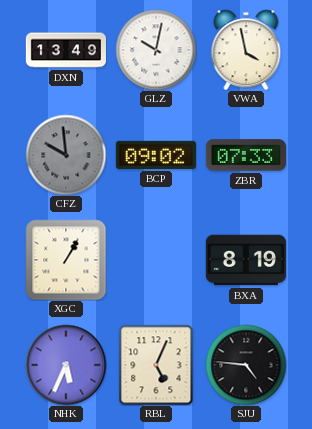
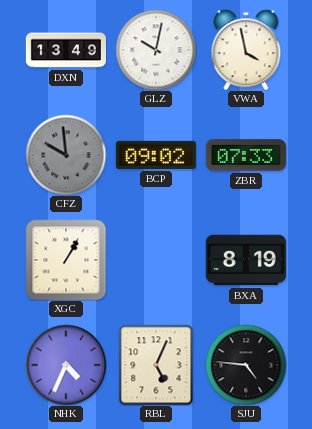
NHK: 5:34 -> 4:34
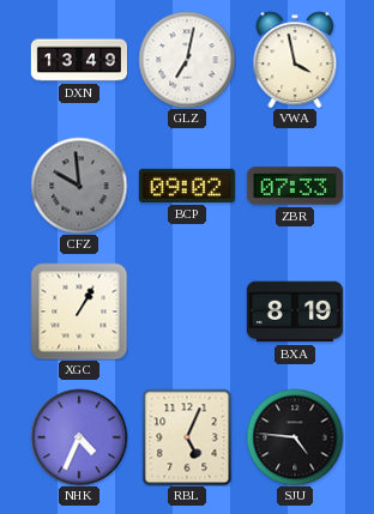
GLZ: 10:02 -> 7:02
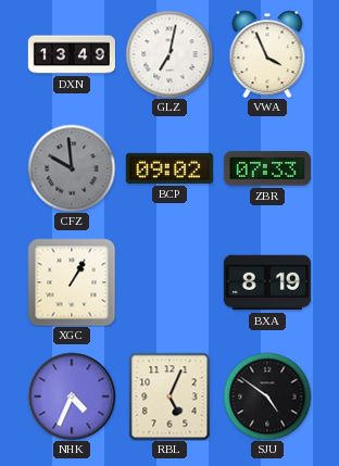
VWA: 3:58 -> 3:56
SJU: 4:46 -> 4:51
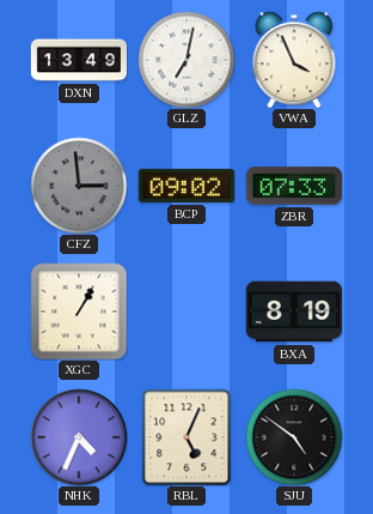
CFZ: 9:59 -> 2:59
